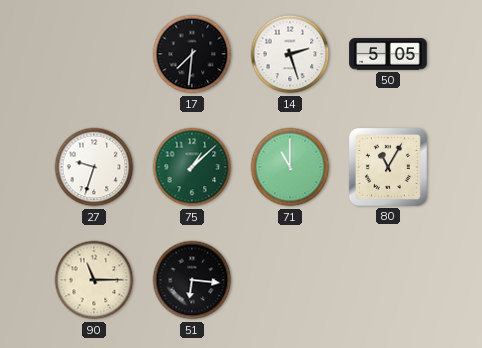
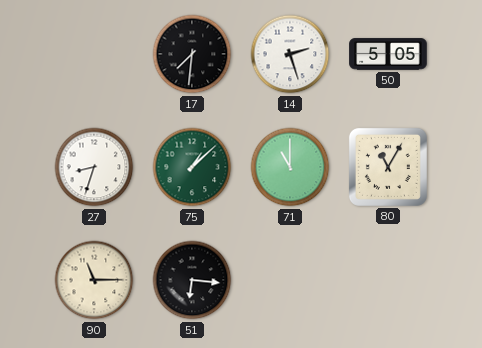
27: 9:33 -> 8:33
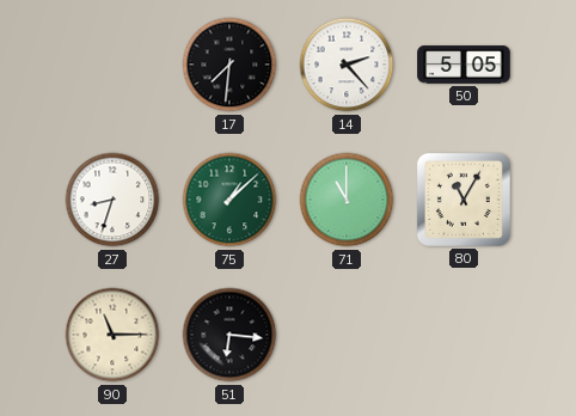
14: 2:27 -> 2:23
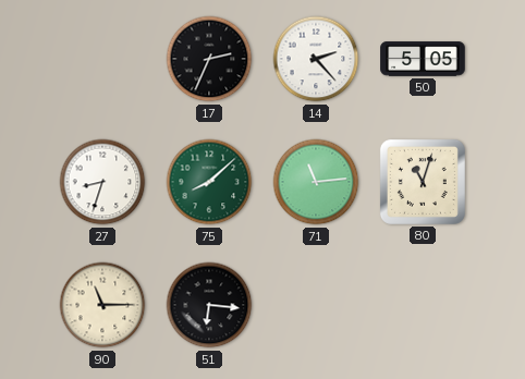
17: 7:31 -> 2:34
75: 1:08 -> 8:08
71: 11:00 -> 11:14
80: 11:05 -> 11:03
